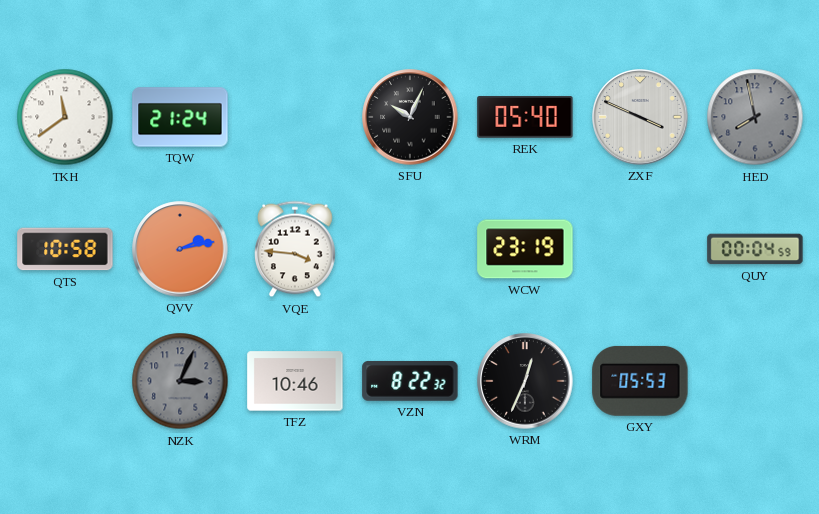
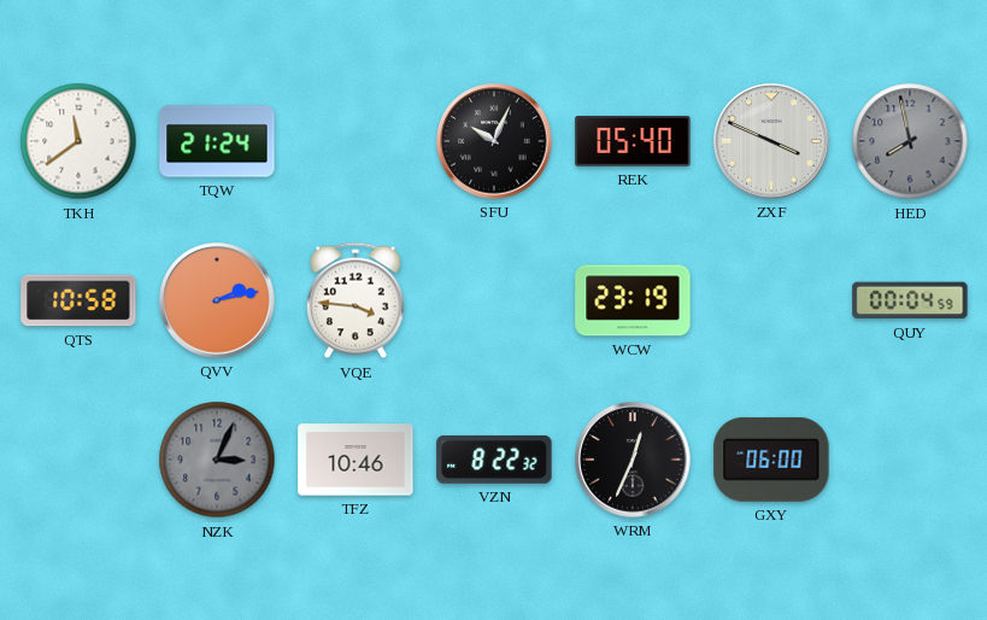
GXY: 05:53 -> 06:00
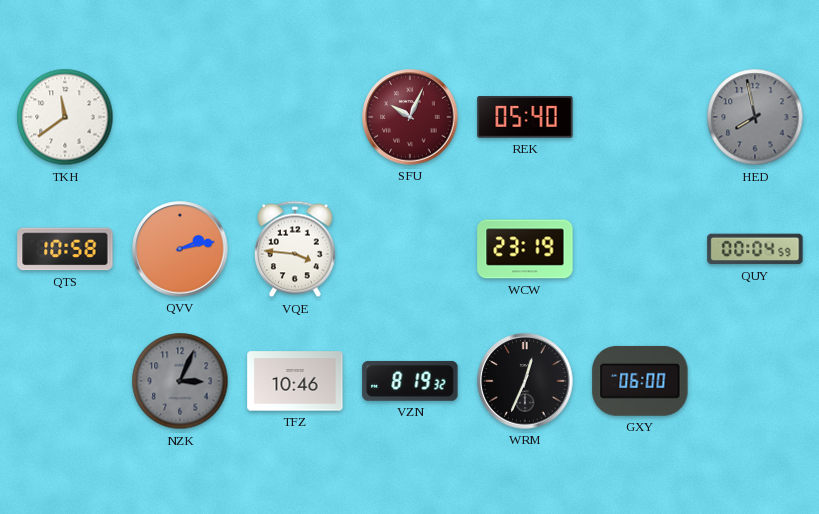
TQW: 21:24 -> none
SFU dial: black -> burgundy
ZXF: 3:49 -> none
VZN: 8:22 -> 8:19
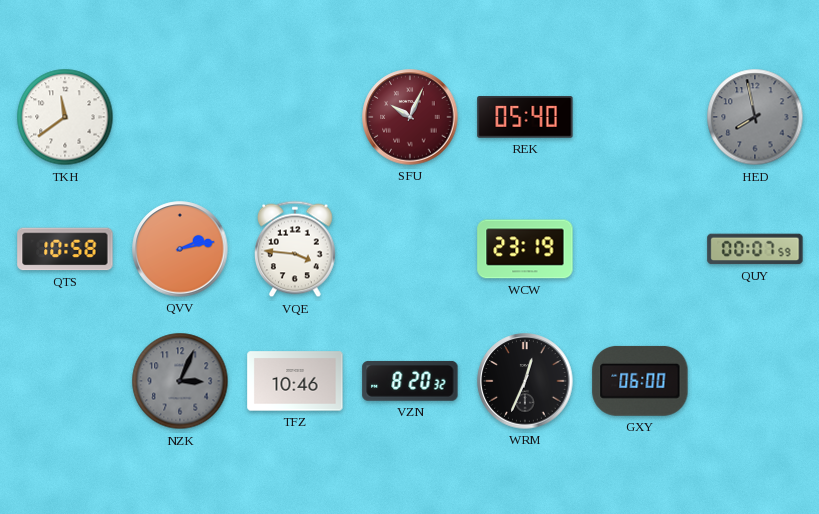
QUY: 00:04 -> 00:07
VZN: 8:19 -> 8:20
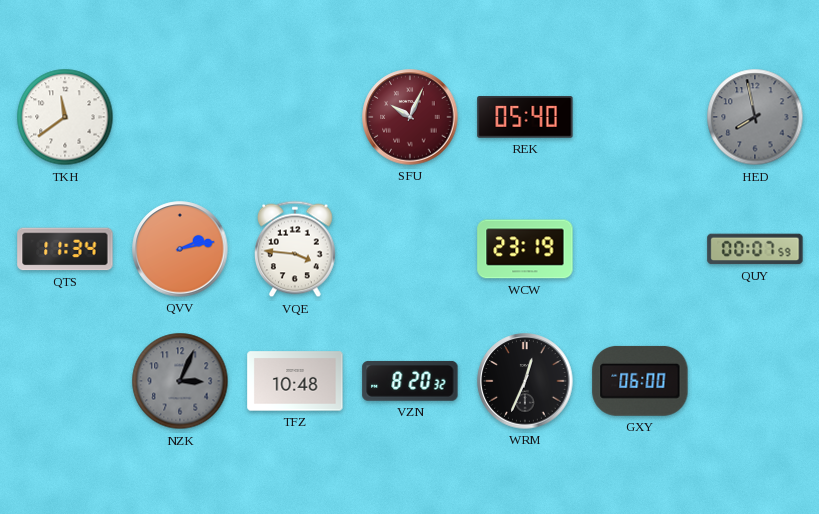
QTS: 10:58 -> 11:34
TFZ: 10:46 -> 10:48
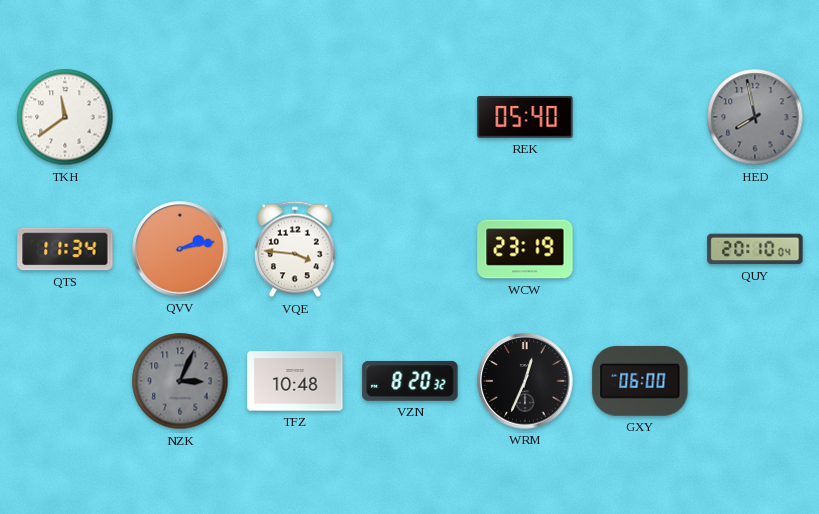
SFU: 10:04 -> none
QUY: 00:07 -> 20:10
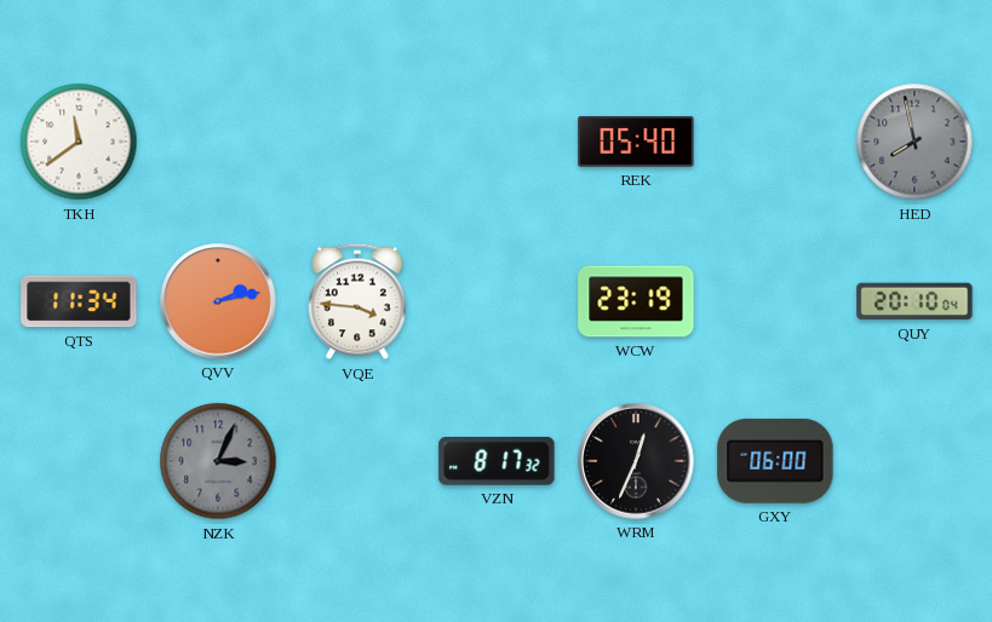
TFZ: 10:48 -> none
VZN: 8:20 -> 8:17
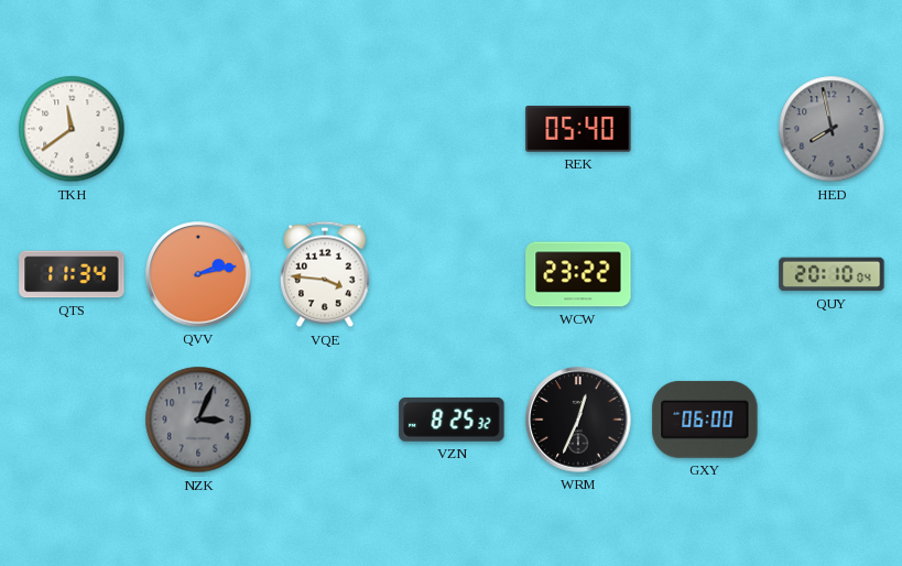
WCW: 23:19 -> 23:22
VZN: 8:17 -> 8:25
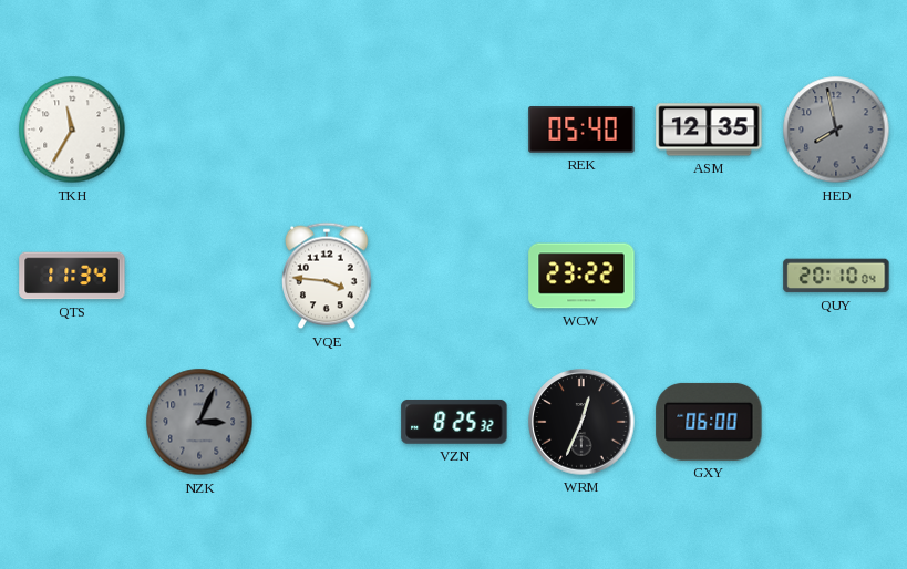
TKH: 11:39 -> 11:35
ASM: none -> 12:35
QVV: 2:13 -> none
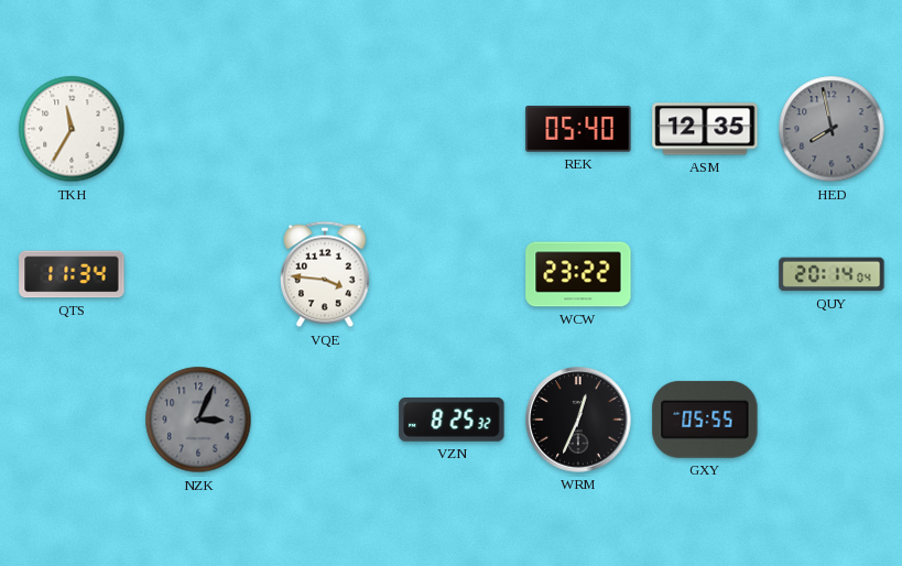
QUY: 20:10 -> 20:14
GXY: 06:00 -> 05:55
